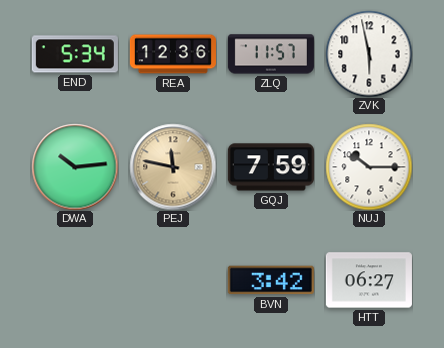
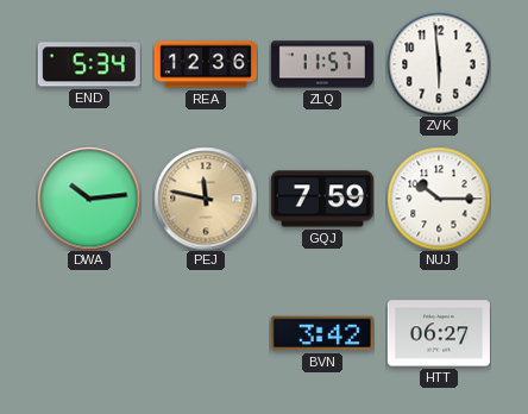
ZVK: 5:58 -> 5:59
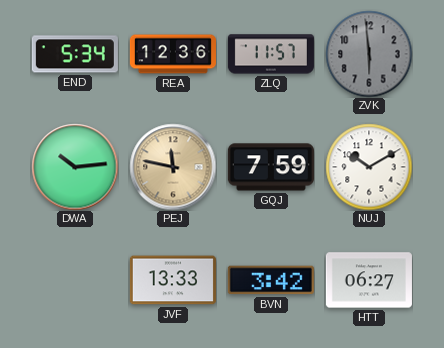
ZVK dial: white -> grey
NUJ: 10:15 -> 10:10
JVF: none -> 13:33
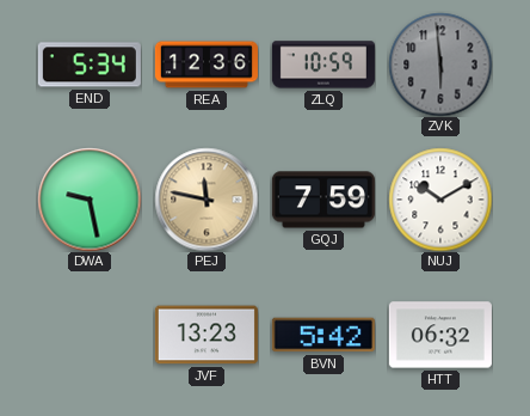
ZLQ: 11:57 -> 10:59
DWA: 10:14 -> 9:28
JVF: 13:33 -> 13:23
BVN: 3:42 -> 5:42
HTT: 06:27 -> 06:32
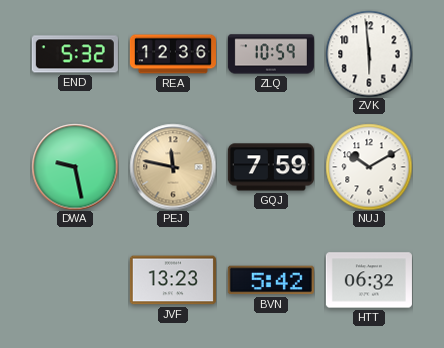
END: 5:34 -> 5:32
ZVK dial: grey -> white
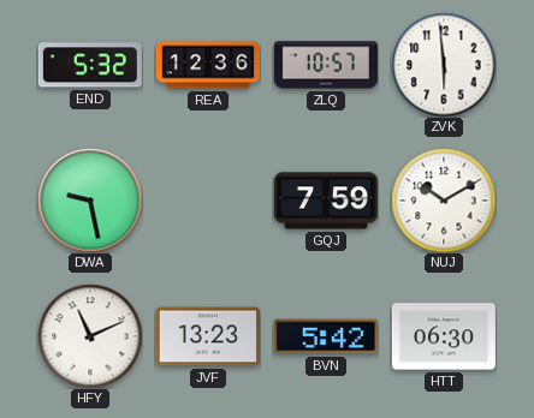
ZLQ: 10:59 -> 10:57
PEJ: 11:47 -> none
HFY: none -> 11:11
HTT: 06:32 -> 06:30
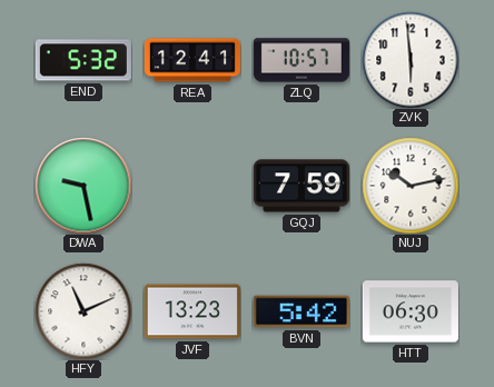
REA: 12:36 -> 12:41
NUJ: 10:10 -> 10:13
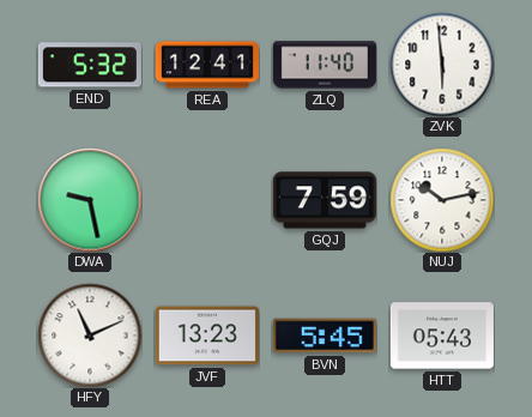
ZLQ: 10:57 -> 11:40
BVN: 5:42 -> 5:45
HTT: 06:30 -> 05:43
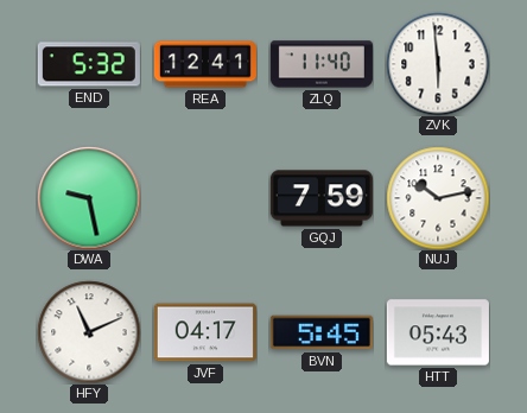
JVF: 13:23 -> 04:17
